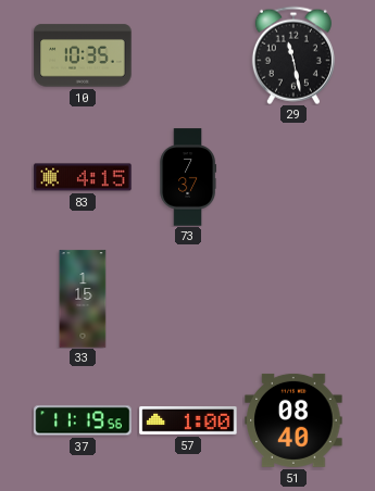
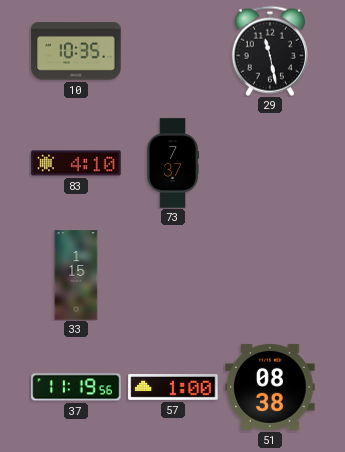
83: 4:15 -> 4:10
51: 08:40 -> 08:38
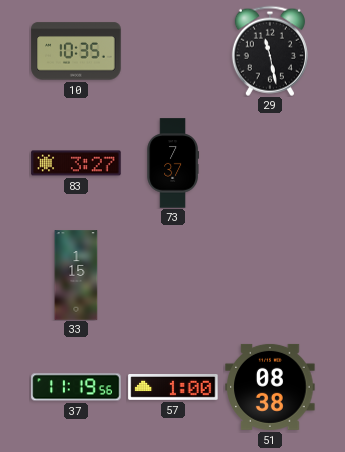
83: 4:10 -> 3:27
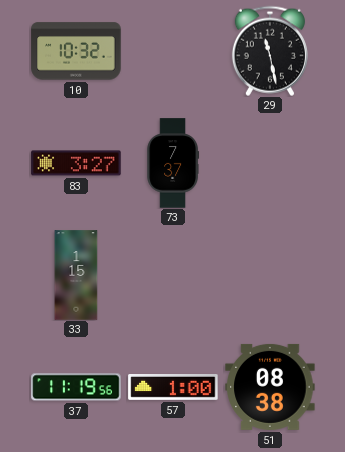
10: 10:35 -> 10:32
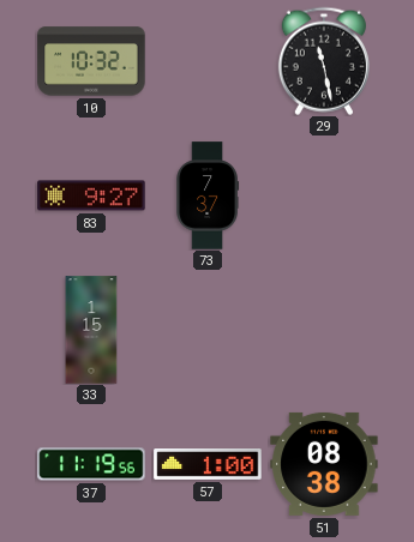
83: 3:27 -> 9:27
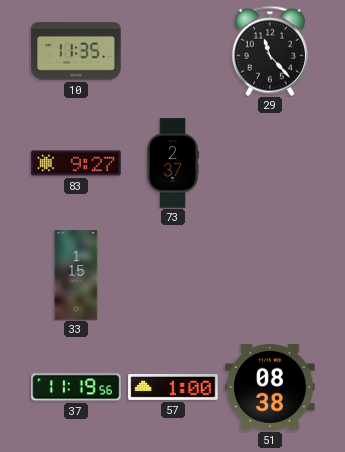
10: 10:32 -> 11:35
29: 11:28 -> 11:23
73: 7:37 -> 2:37
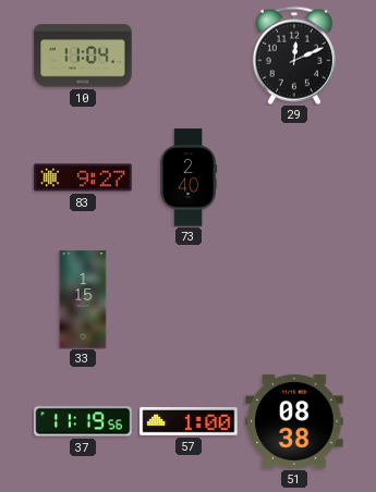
10: 11:35 -> 11:04
29: 11:23 -> 12:11
73: 2:37 -> 2:40
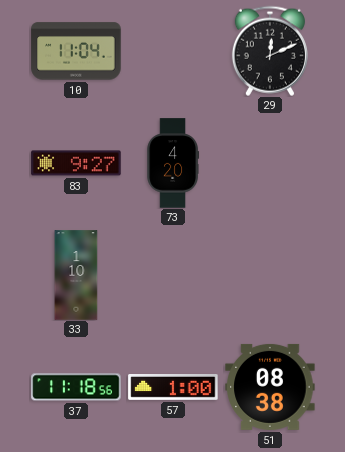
73: 2:40 -> 4:20
33: 1:15 -> 1:10
37: 11:19 -> 11:18
